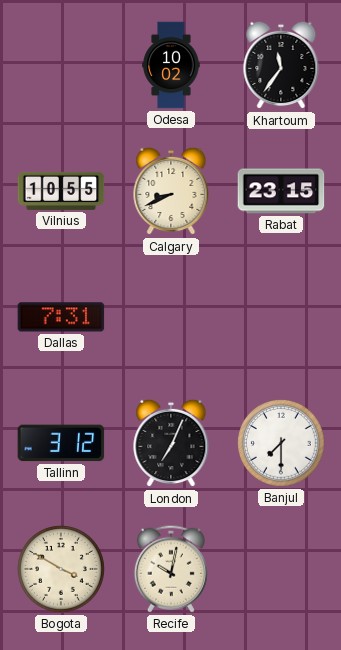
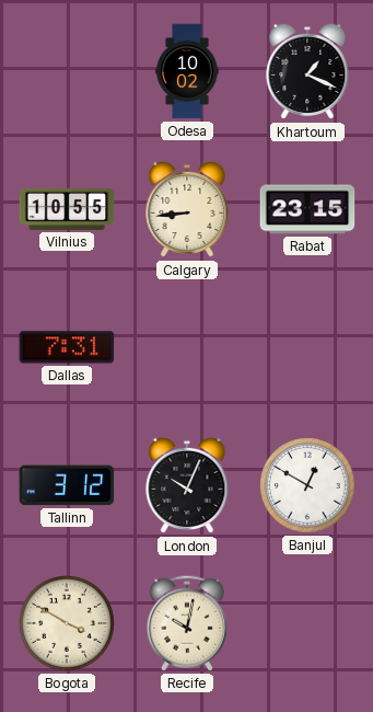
Khartoum: 11:36 -> 1:19
Calgary: 8:41 -> 8:44
London: 7:04 -> 10:04
Banjul: 7:30 -> 12:50
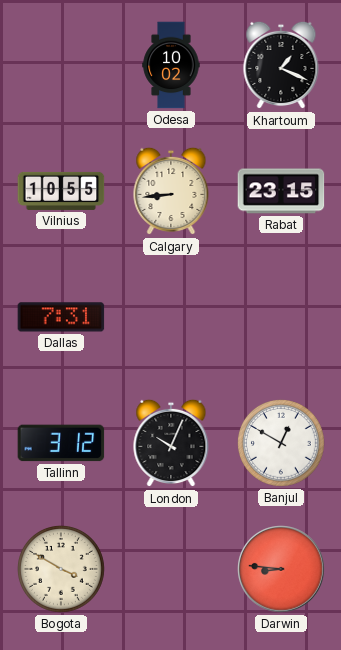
Recife: 10:02 -> none
Darwin: none -> 8:46
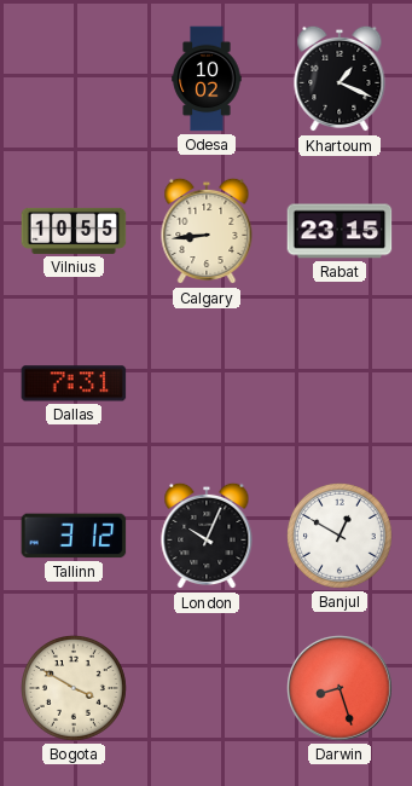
Darwin: 8:46 -> 8:27
